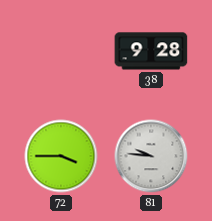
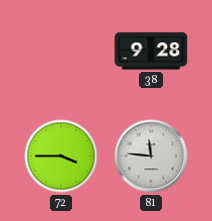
81: 9:46 -> 11:46
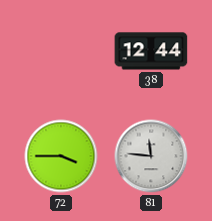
38: 9:28 -> 12:44
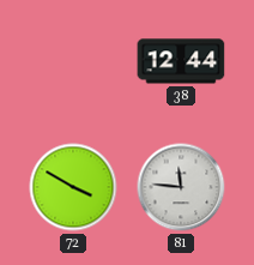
72: 3:45 -> 3:50
